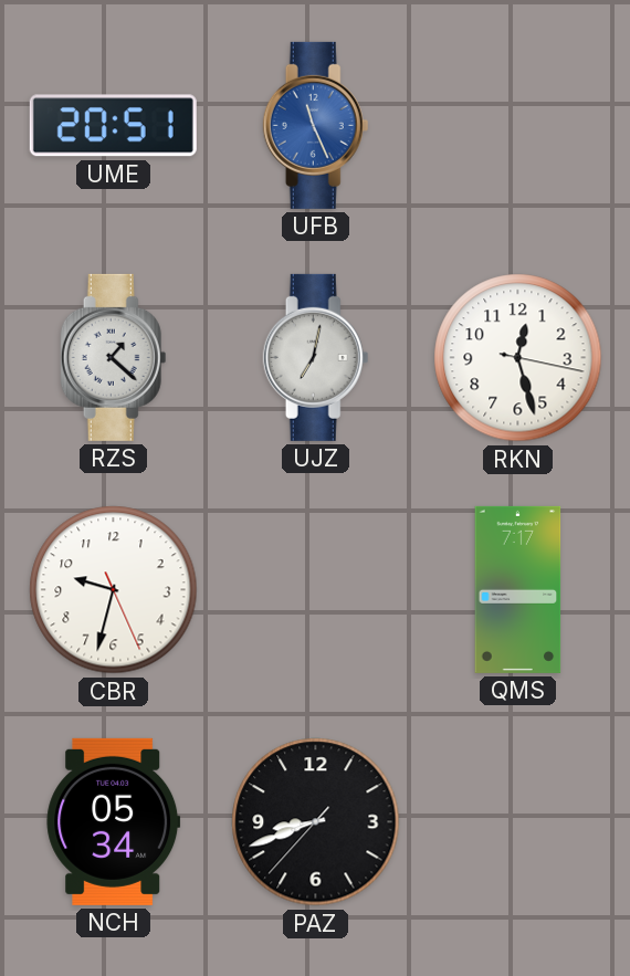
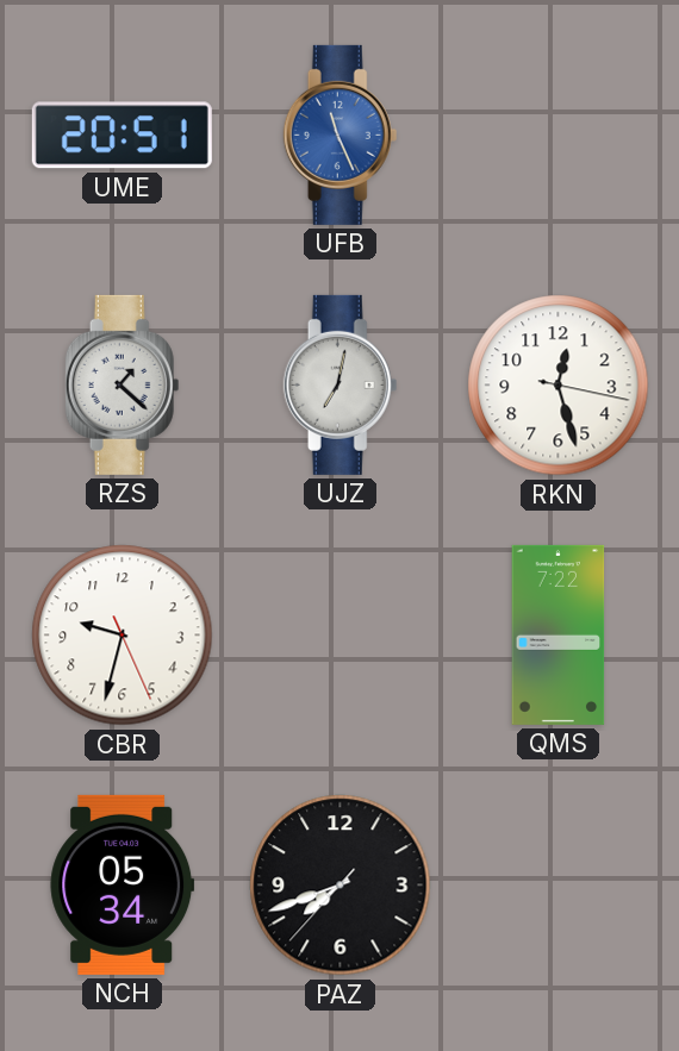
QMS: 7:17 -> 7:22
PAZ: 8:41 -> 7:41
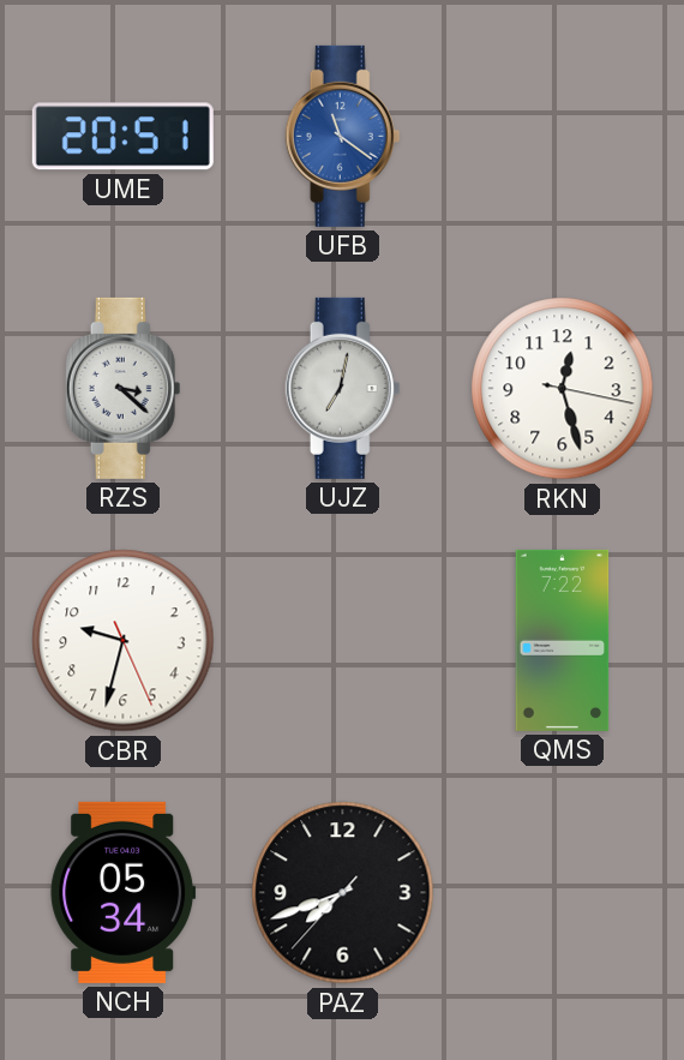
UFB: 11:26 -> 11:21
RZS: 1:22 -> 3:22
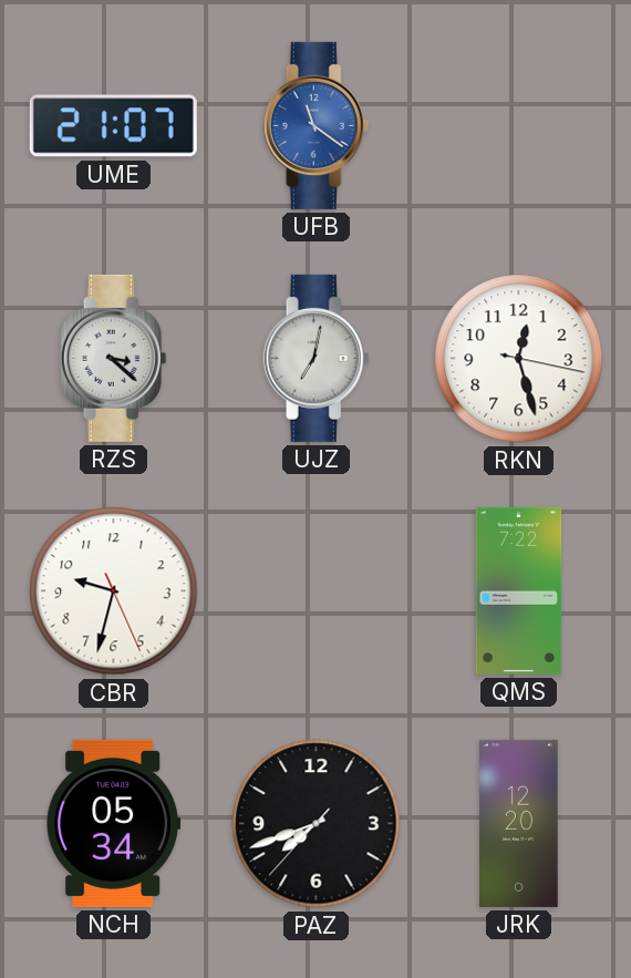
UME: 20:51 -> 21:07
JRK: none -> 12:20
